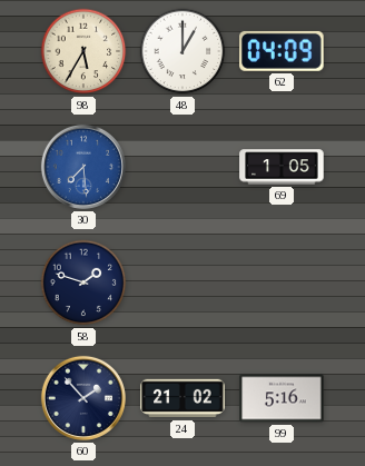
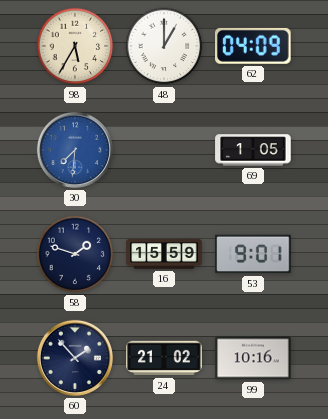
30: 7:29 -> 7:31
16: none -> 15:59
53: none -> 9:01
99: 5:16 -> 10:16
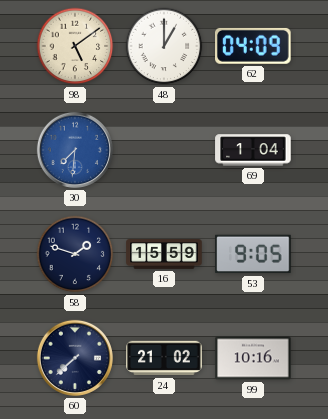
98: 5:35 -> 5:09
69: 1:05 -> 1:04
53: 9:01 -> 9:05
60: 1:53 -> 7:38
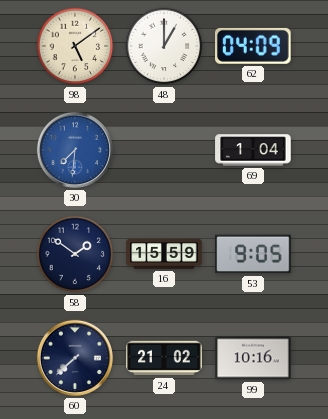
58: 1:48 -> 1:51
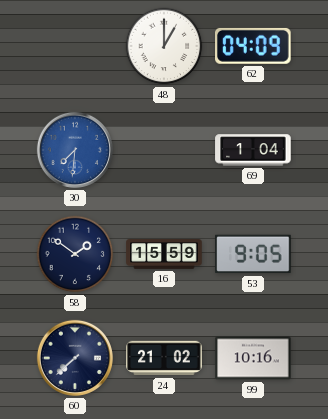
98: 5:09 -> none
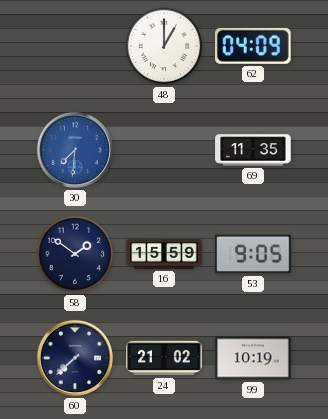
69: 1:04 -> 11:35
99: 10:16 -> 10:19
